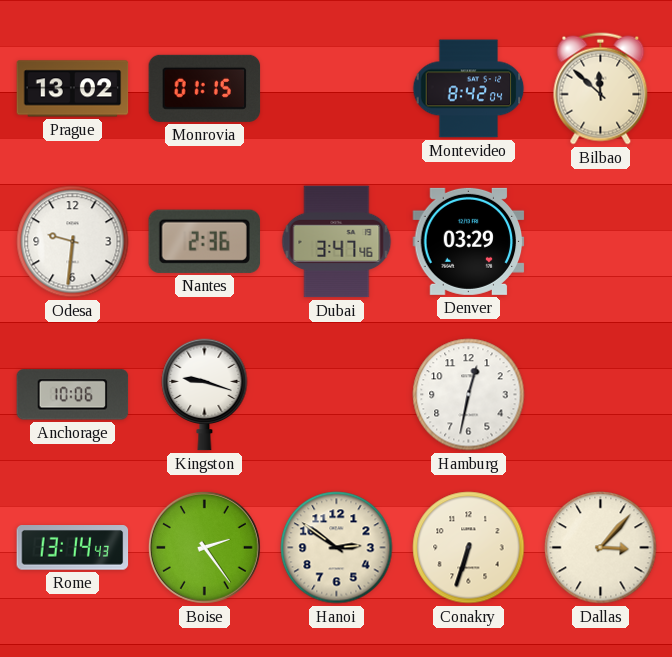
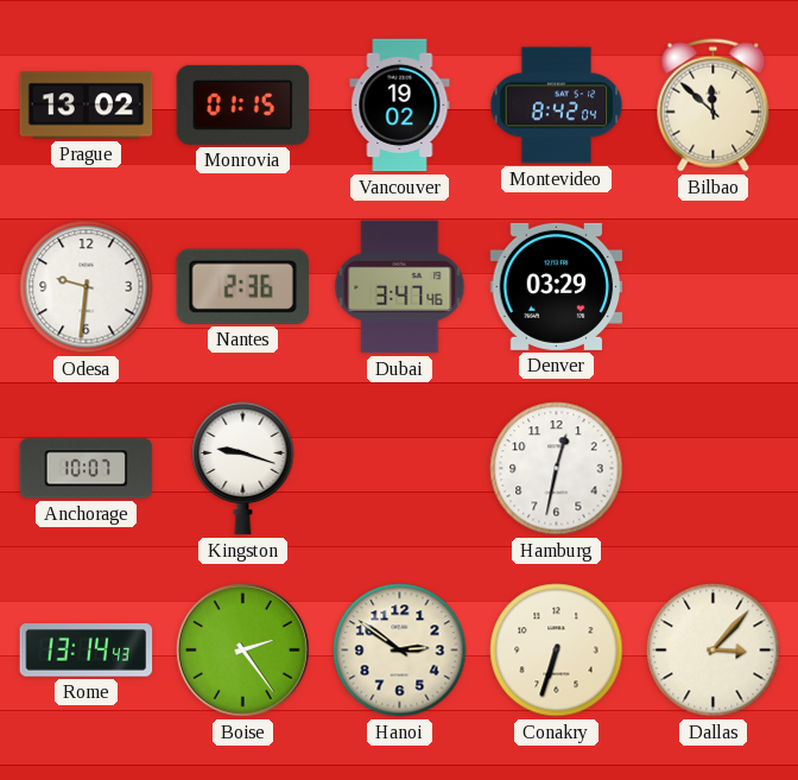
Vancouver: none -> 19:02
Anchorage: 10:06 -> 10:07
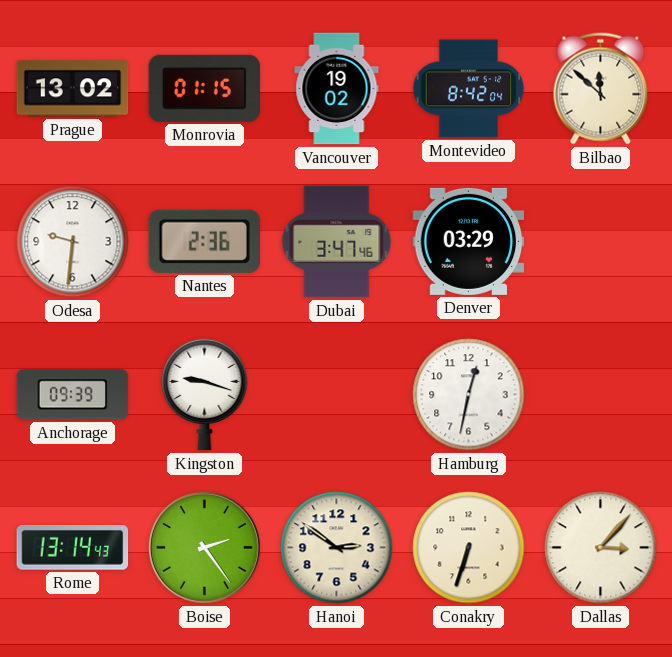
Anchorage: 10:07 -> 09:39
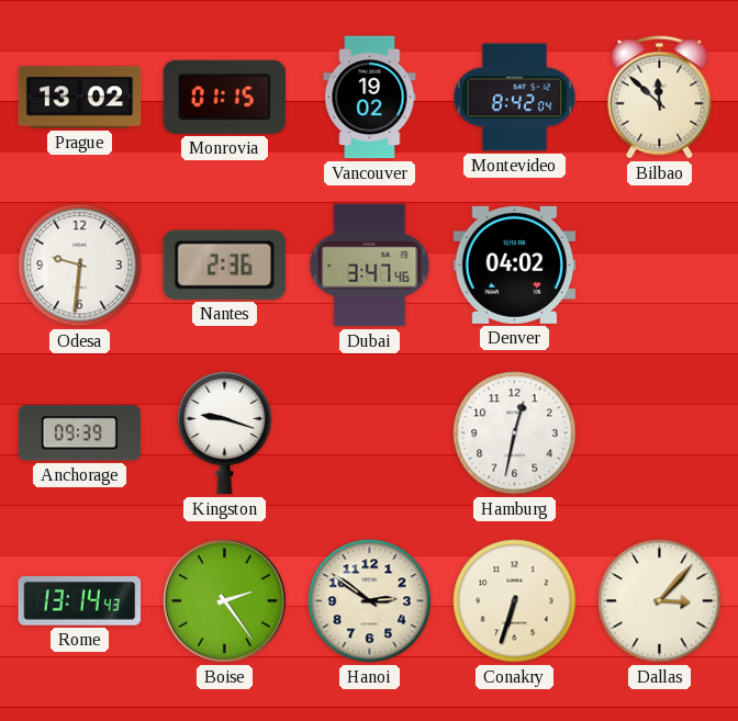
Denver: 03:29 -> 04:02
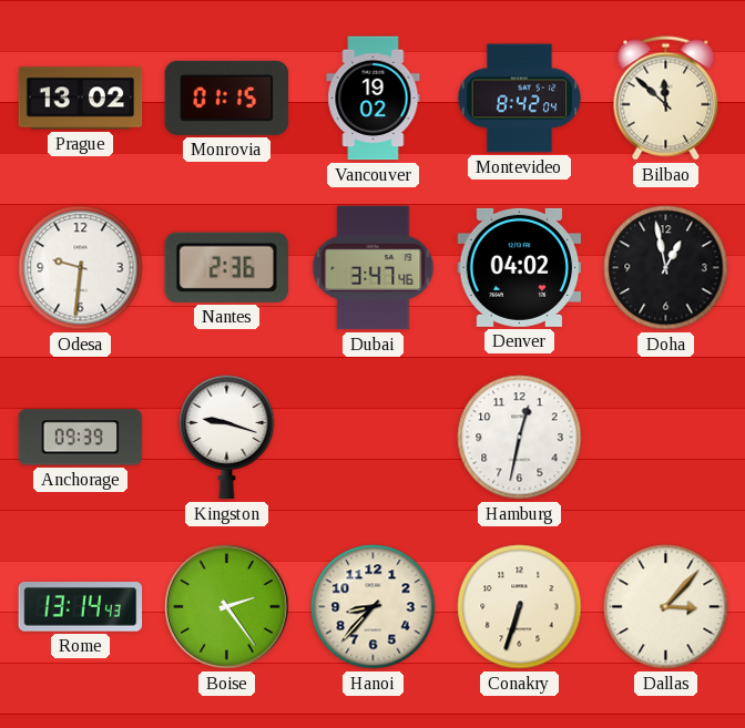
Doha: none -> 12:58
Hanoi: 2:51 -> 8:37
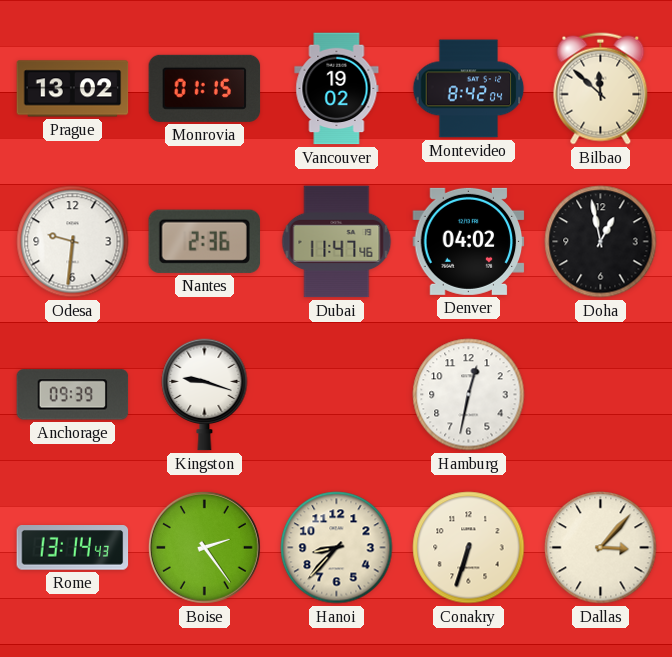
Dubai: 3:47 -> 11:47
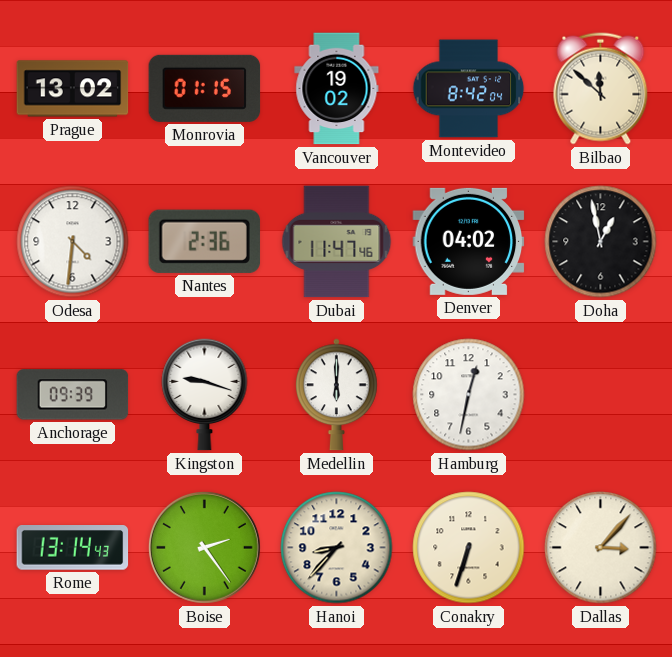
Odesa: 9:31 -> 4:31
Medellin: none -> 6:00
